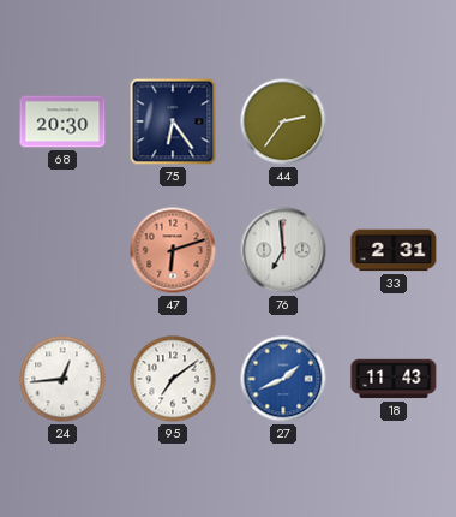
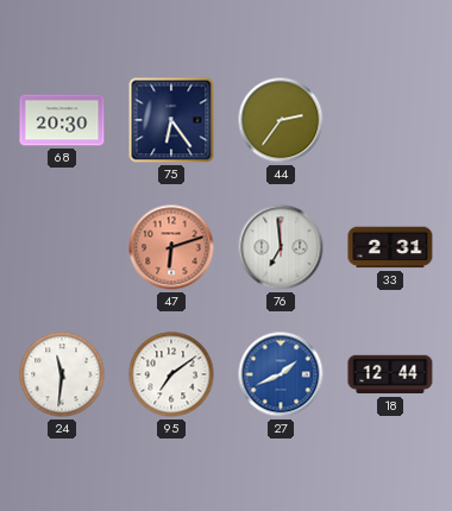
24: 12:44 -> 11:31
18: 11:43 -> 12:44
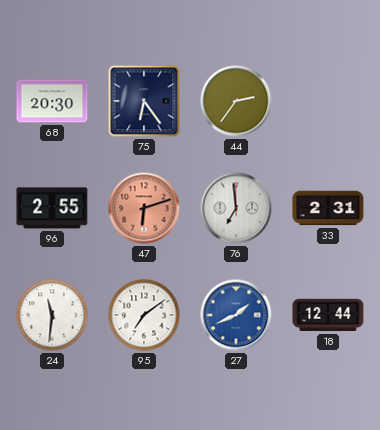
96: none -> 2:55
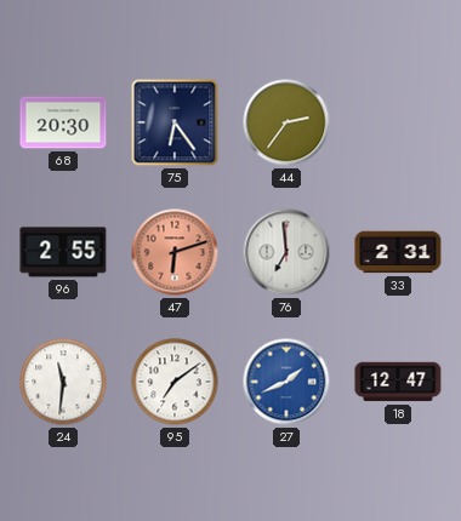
18: 12:44 -> 12:47
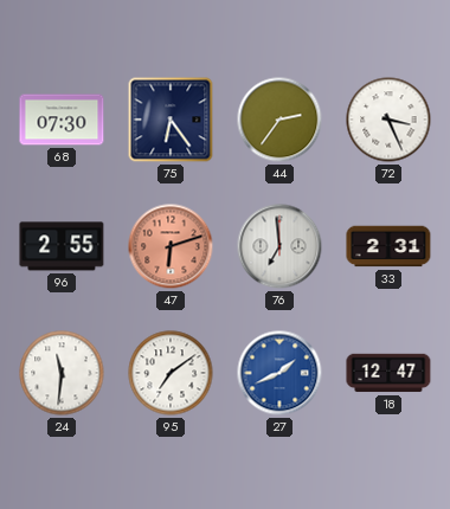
68: 20:30 -> 07:30
72: none -> 3:26
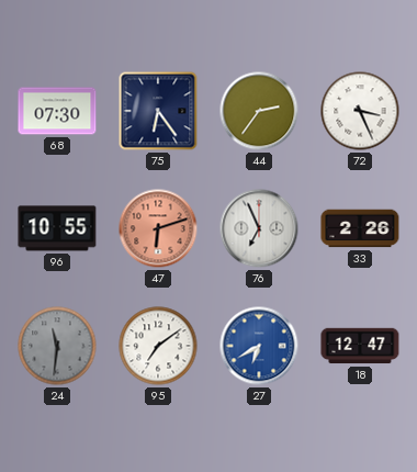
96: 2:55 -> 10:55
76: 6:59 -> 6:56
33: 2:31 -> 2:26
24 dial: white -> grey
27: 1:41 -> 6:40
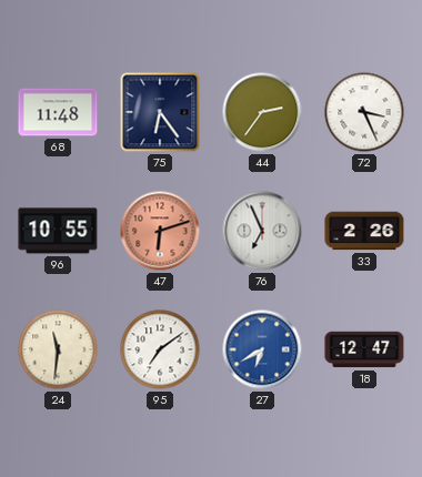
68: 07:30 -> 11:48
24 dial: grey -> cream
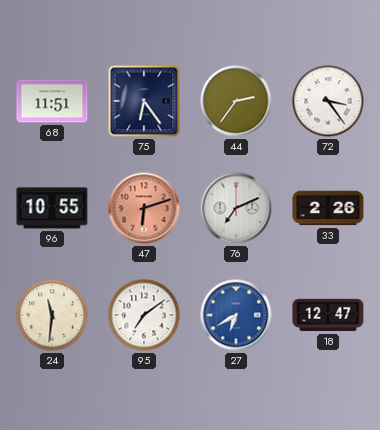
68: 11:48 -> 11:51
72: 3:26 -> 3:24
76: 6:56 -> 7:11
